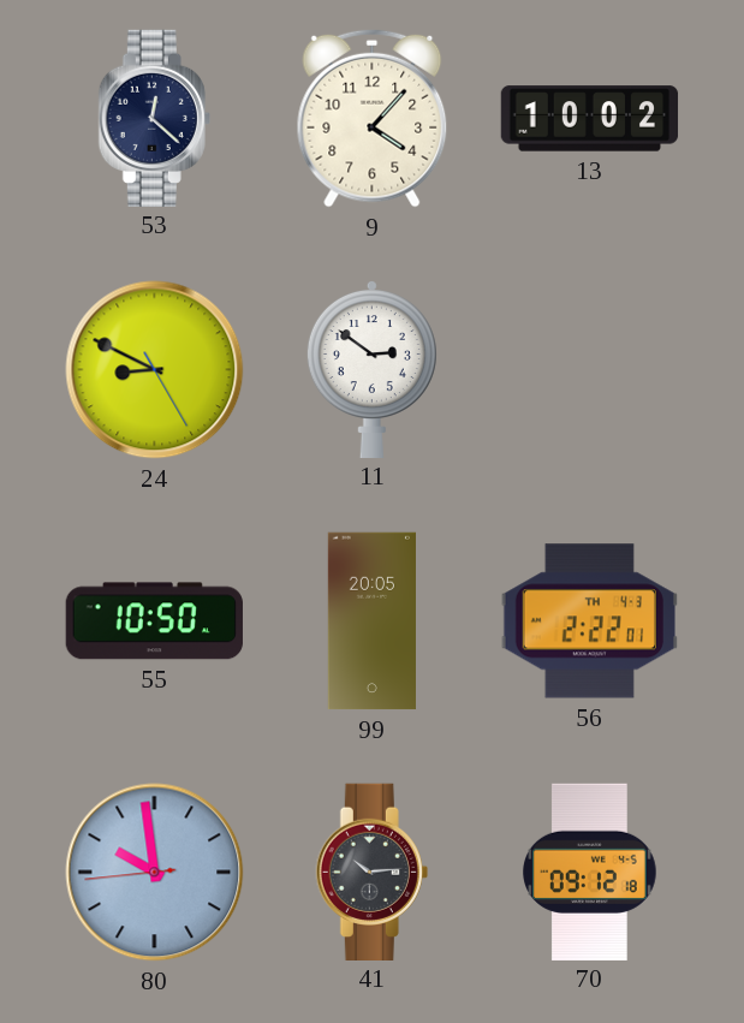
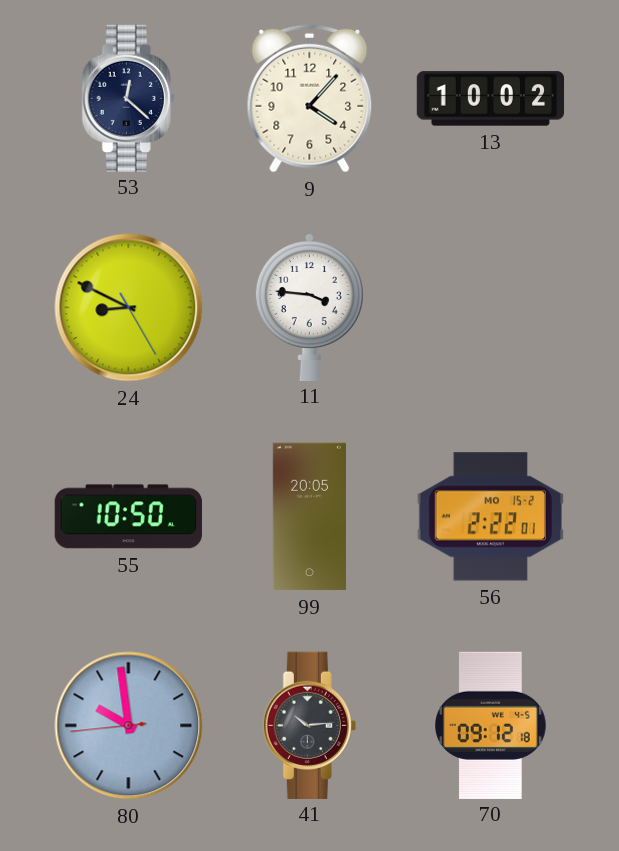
11: 2:51 -> 3:46
56 date: TH 4-3 -> MO 15-2
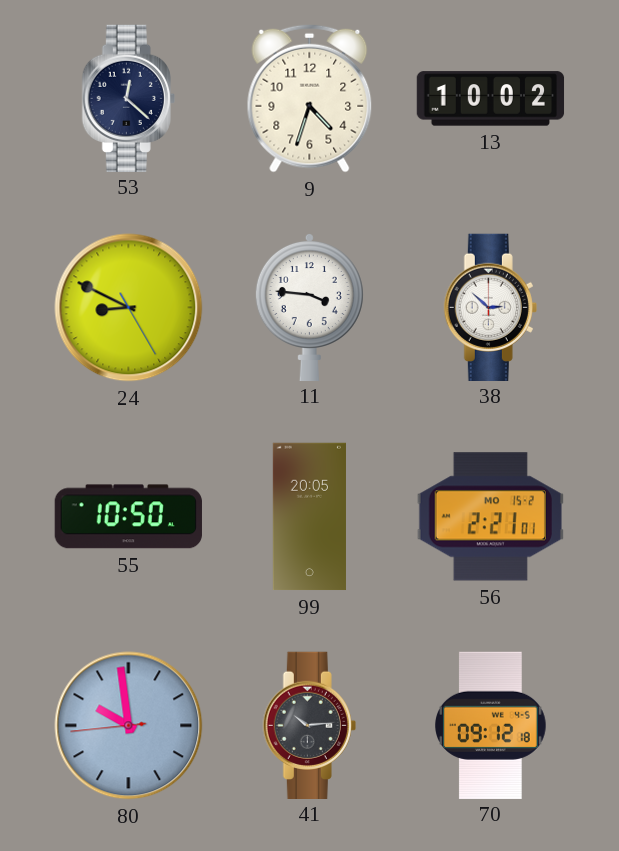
9: 4:07 -> 4:33
38: none -> 2:52
56: 2:22 -> 2:21
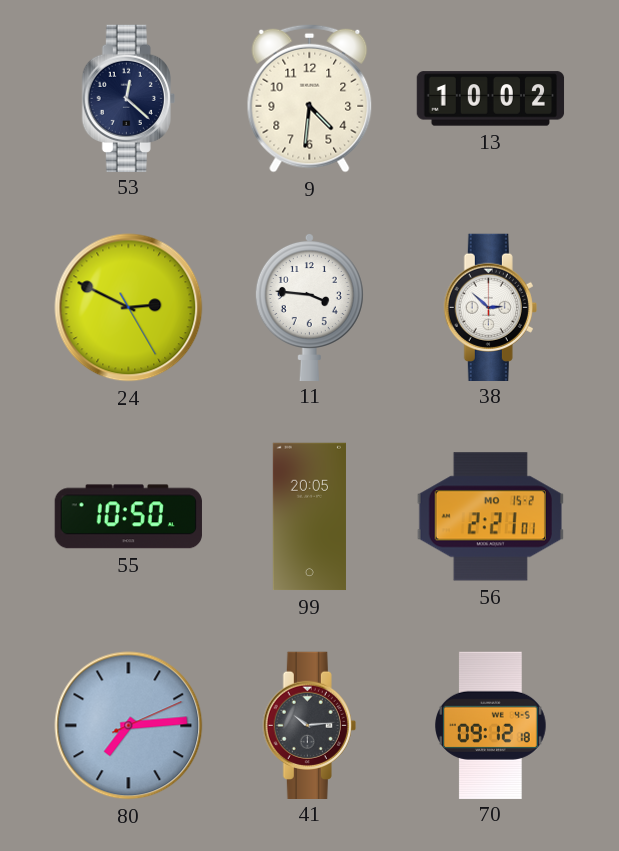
9: 4:33 -> 4:31
24: 8:49 -> 2:49
80: 9:58 -> 7:14
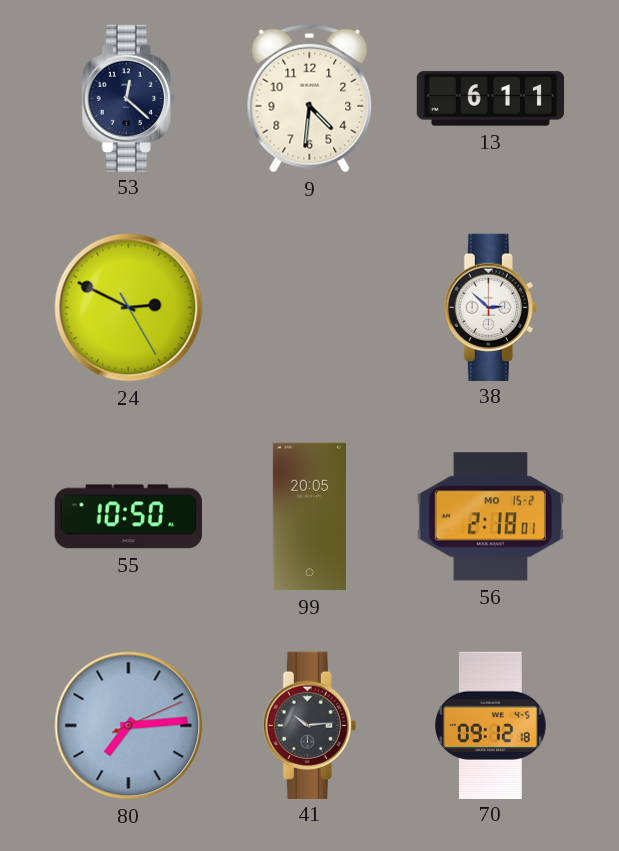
13: 10:02 -> 6:11
11: 3:46 -> none
56: 2:21 -> 2:18
